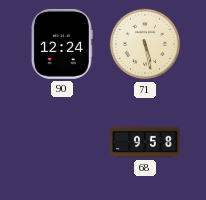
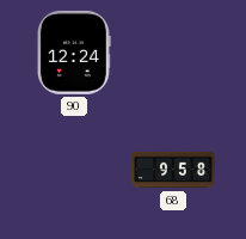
71: 5:28 -> none
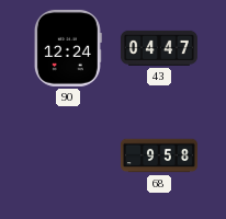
43: none -> 04:47
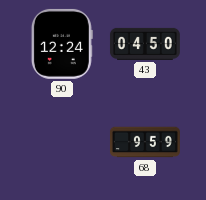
43: 04:47 -> 04:50
68: 9:58 -> 9:59
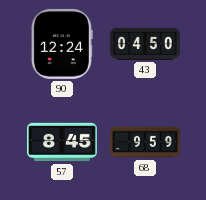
57: none -> 8:45
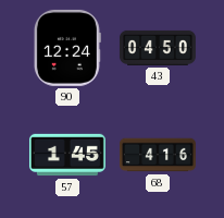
57: 8:45 -> 1:45
68: 9:59 -> 4:16
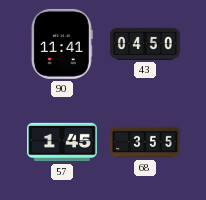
90: 12:24 -> 11:41
68: 4:16 -> 3:55
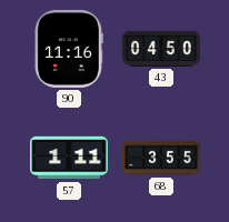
90: 11:41 -> 11:16
57: 1:45 -> 1:11
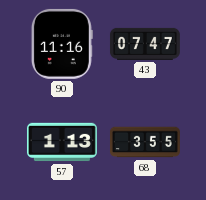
43: 04:50 -> 07:47
57: 1:11 -> 1:13
